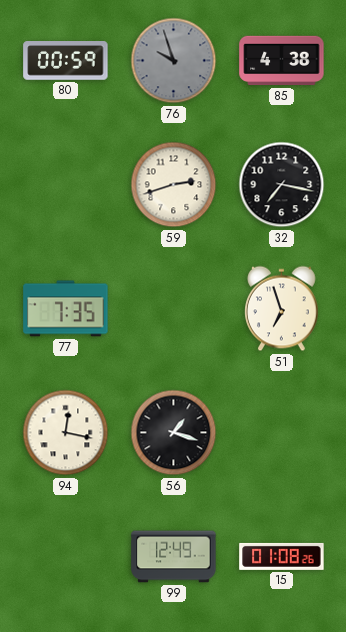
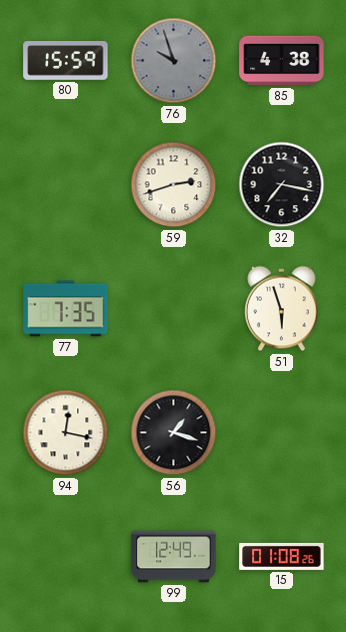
80: 00:59 -> 15:59
51: 6:57 -> 5:57
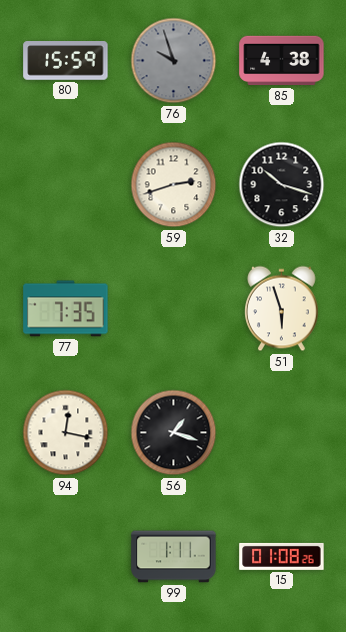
32: 7:17 -> 10:18
99: 12:49 -> 1:11
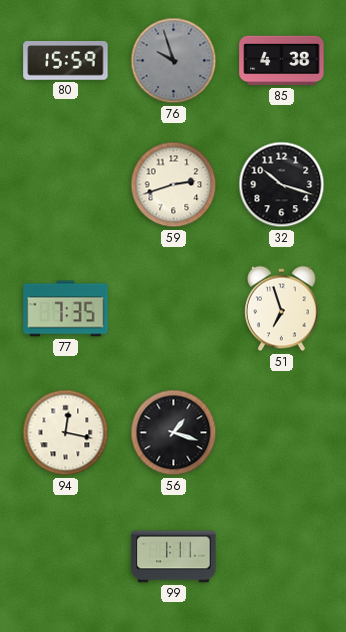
51: 5:57 -> 6:57
15: 01:08 -> none
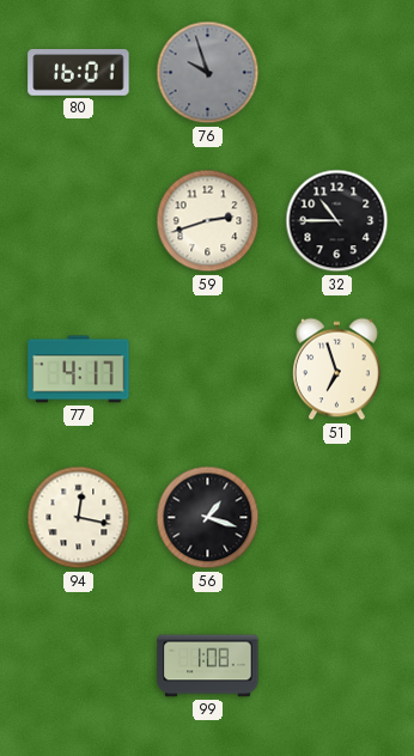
80: 15:59 -> 16:01
85: 4:38 -> none
32: 10:18 -> 10:45
77: 7:35 -> 4:17
99: 1:11 -> 1:08
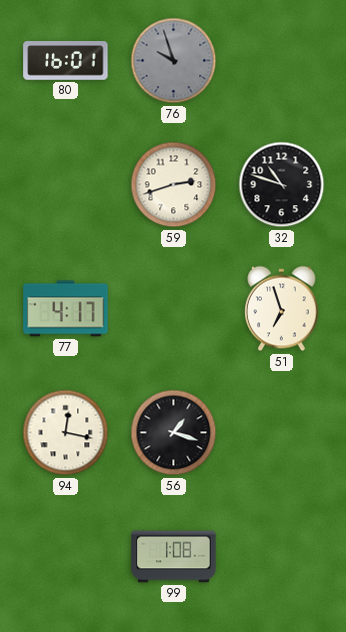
32: 10:45 -> 10:48
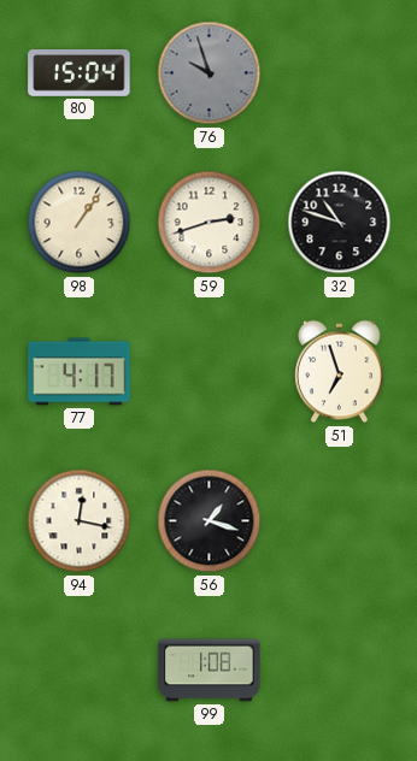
80: 16:01 -> 15:04
98: none -> 1:06
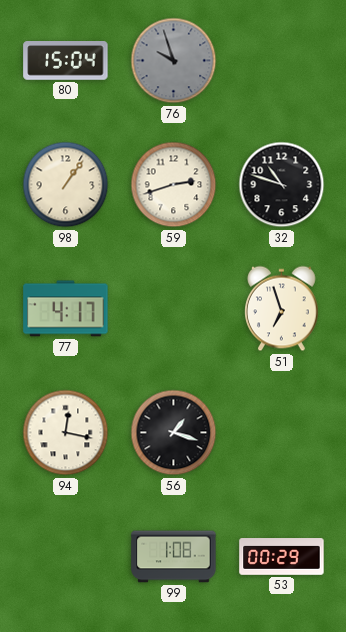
53: none -> 00:29
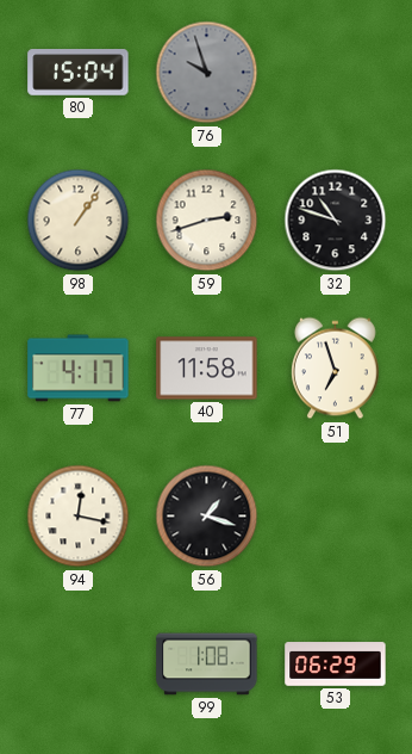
40: none -> 11:58
53: 00:29 -> 06:29
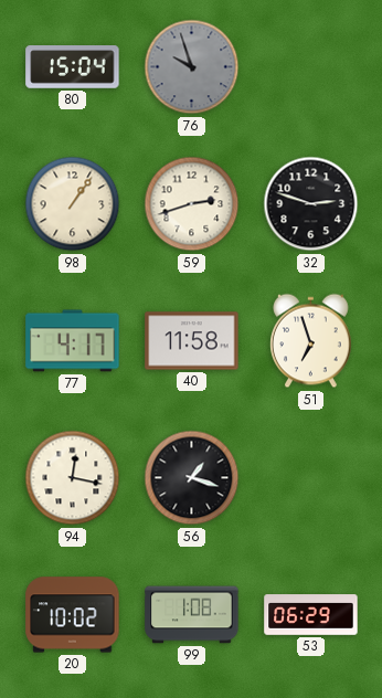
32: 10:48 -> 2:48
20: none -> 10:02
